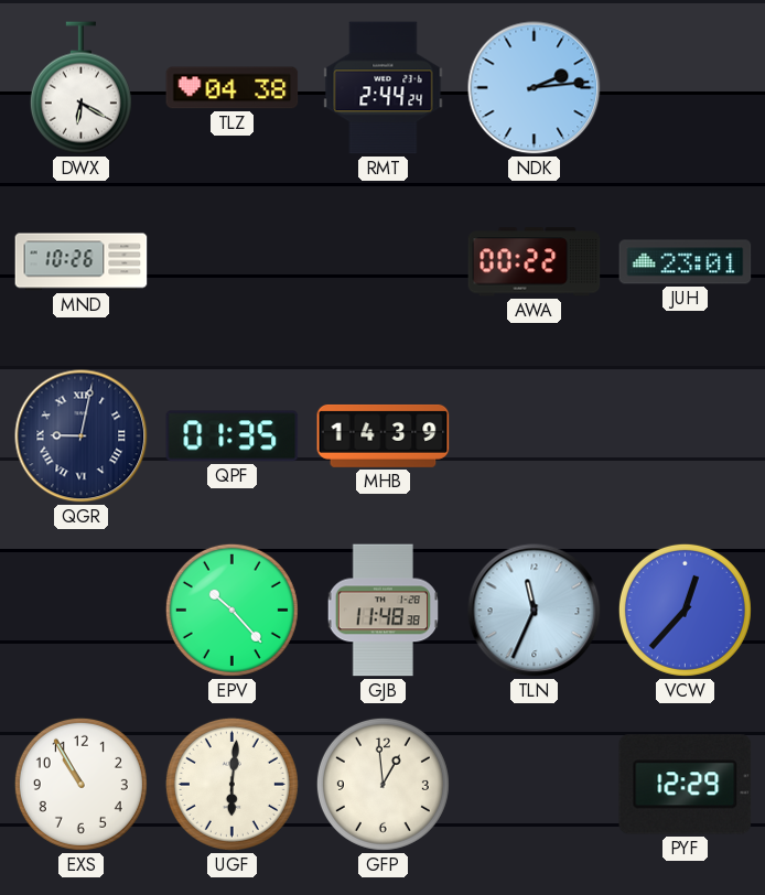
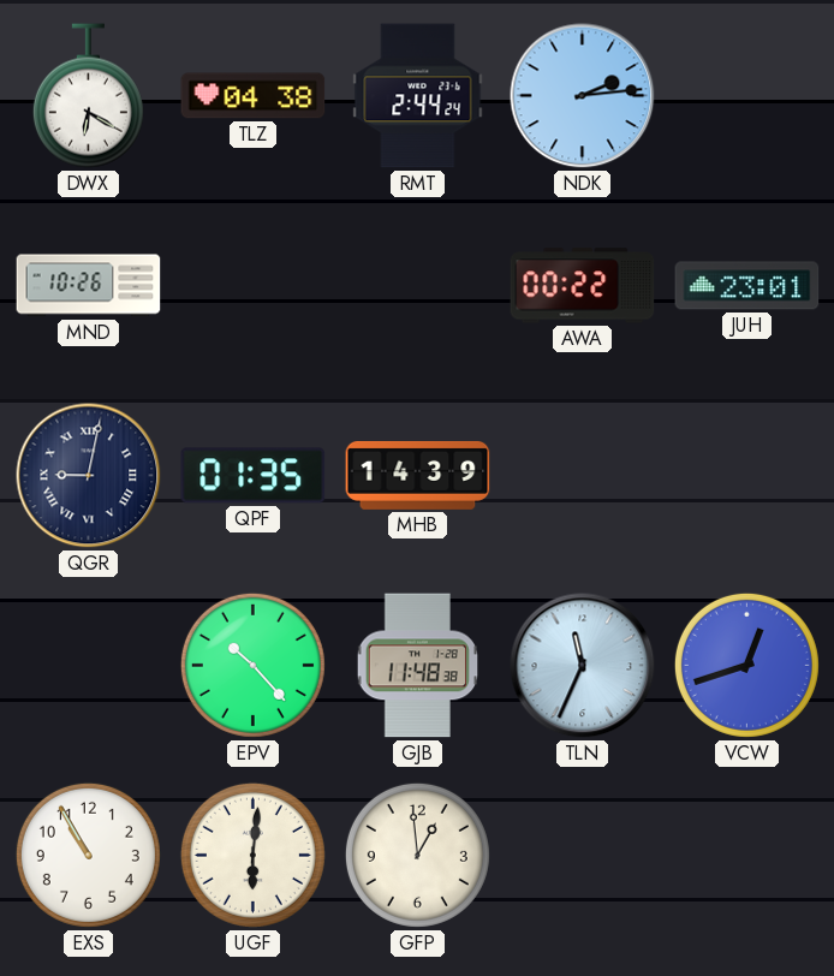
VCW: 12:37 -> 12:42
PYF: 12:29 -> none
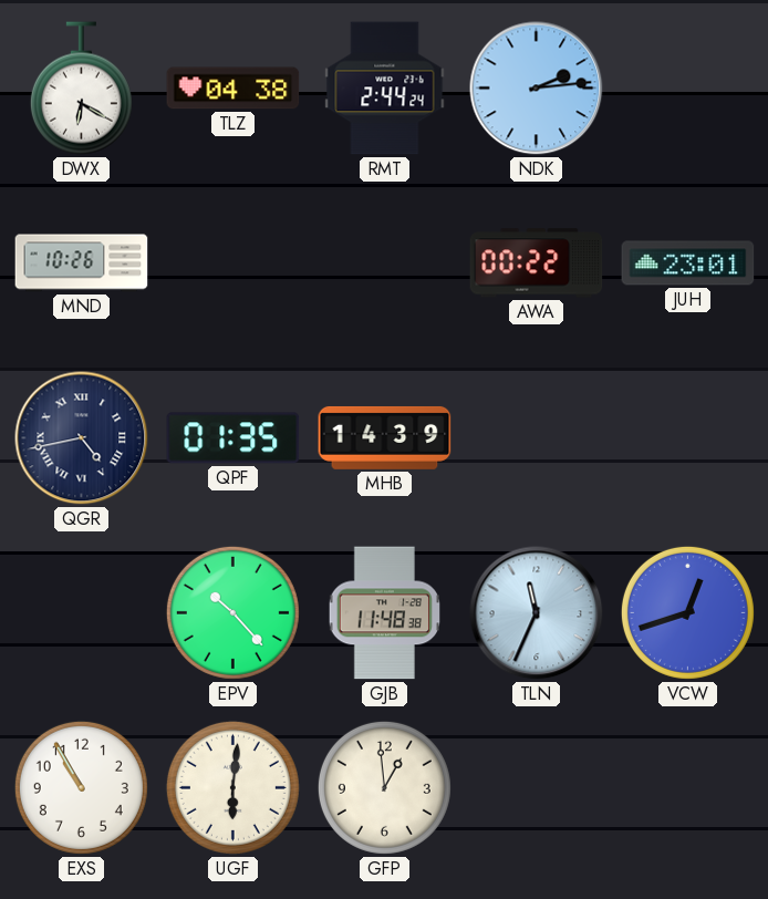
QGR: 9:02 -> 4:43
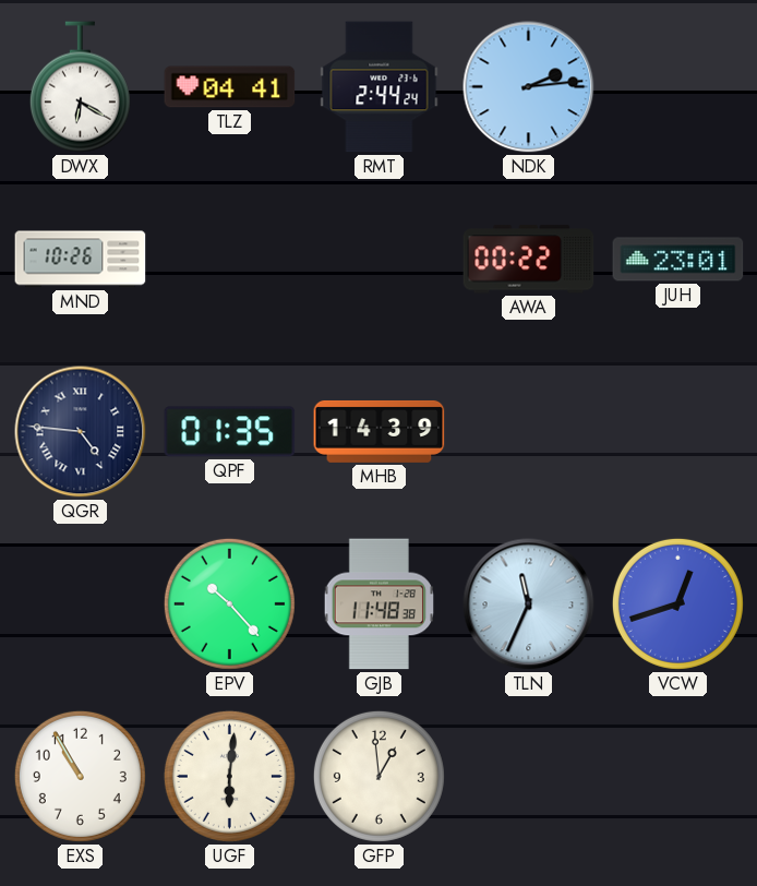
TLZ: 04:38 -> 04:41
QGR: 4:43 -> 4:46
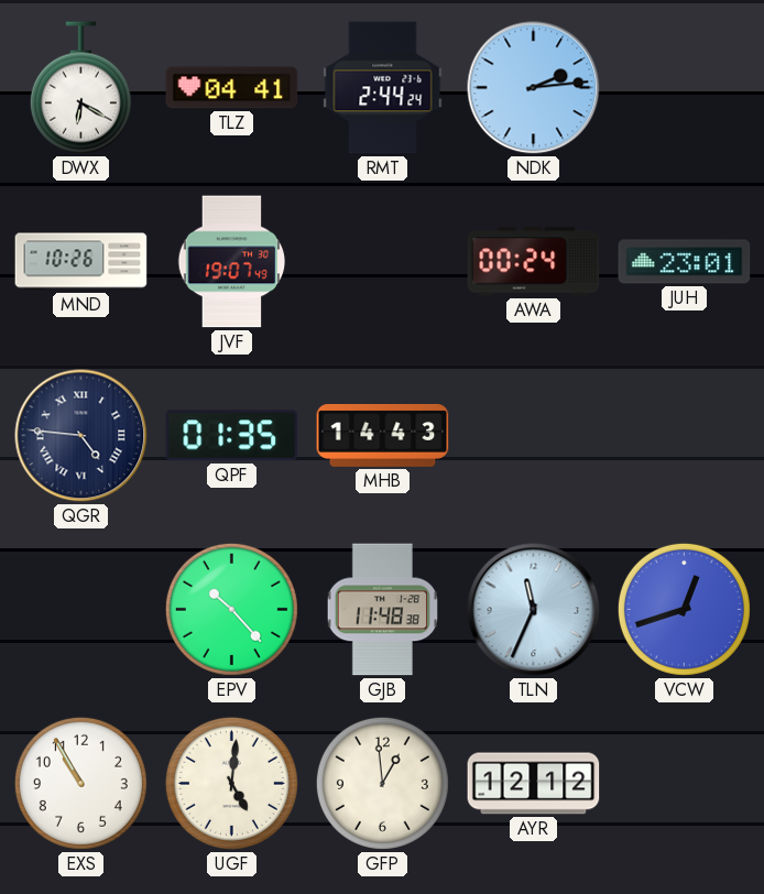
JVF: none -> 19:07
AWA: 00:22 -> 00:24
MHB: 14:39 -> 14:43
UGF: 6:01 -> 5:01
AYR: none -> 12:12
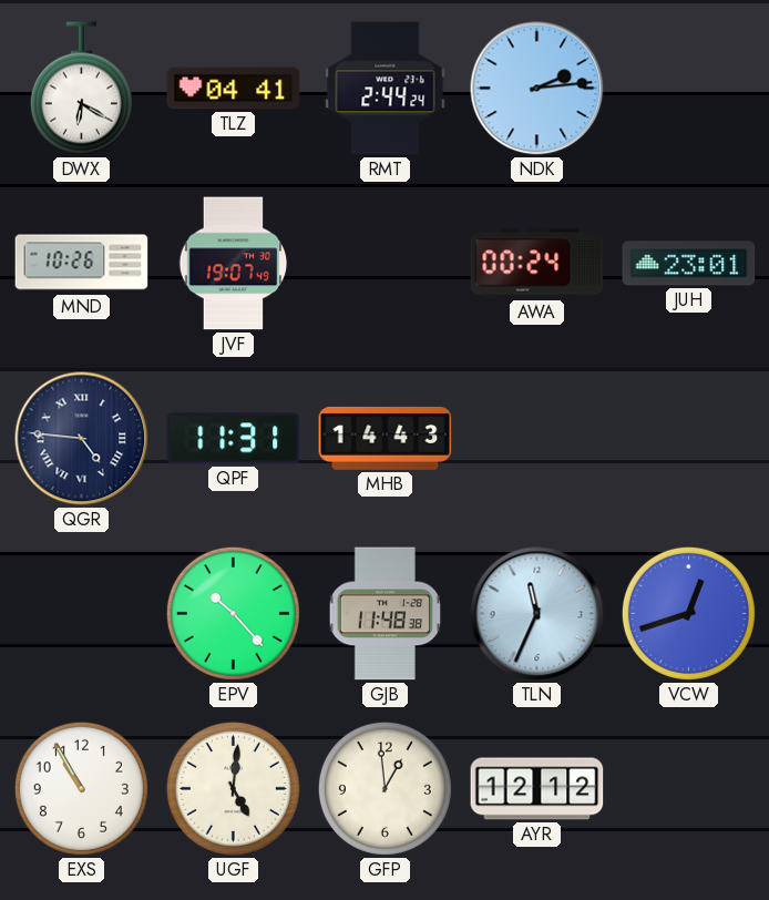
QPF: 01:35 -> 11:31
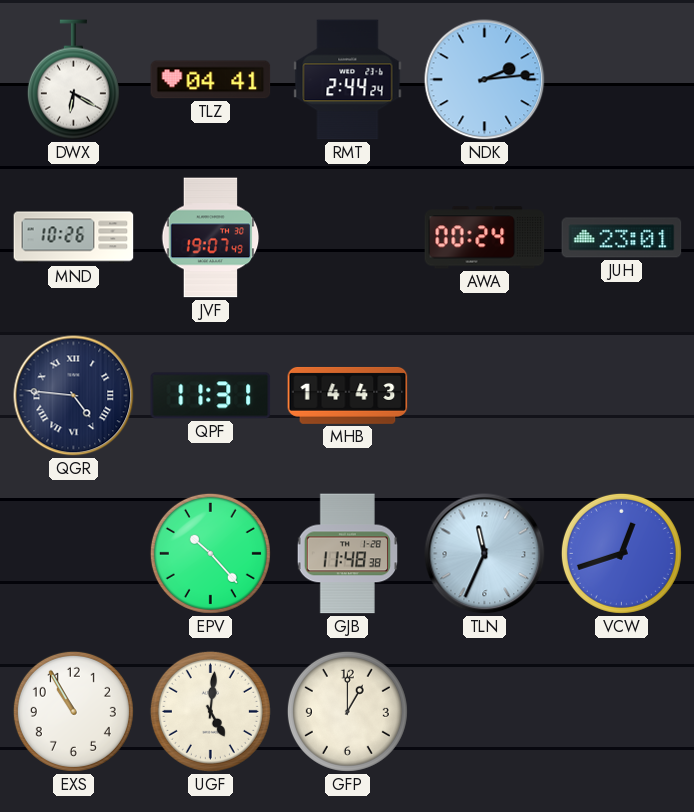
GFP: 12:59 -> 1:00
AYR: 12:12 -> none
